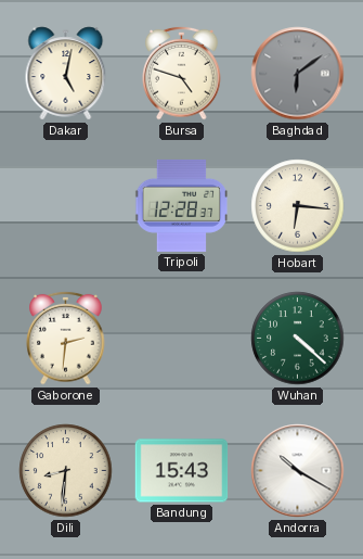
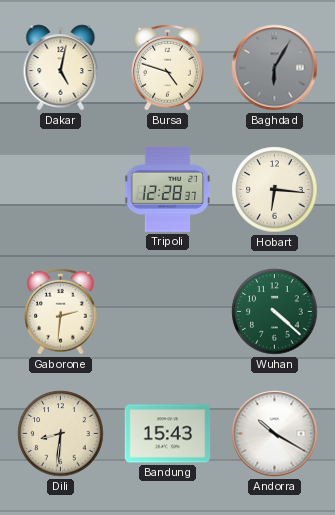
Baghdad: 6:09 -> 6:05
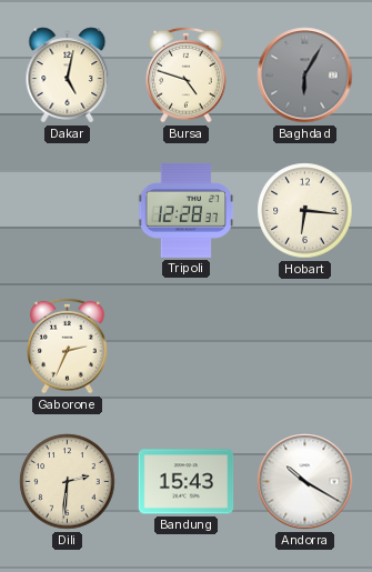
Gaborone: 2:31 -> 2:34
Wuhan: 4:22 -> none
Dili: 8:31 -> 2:31
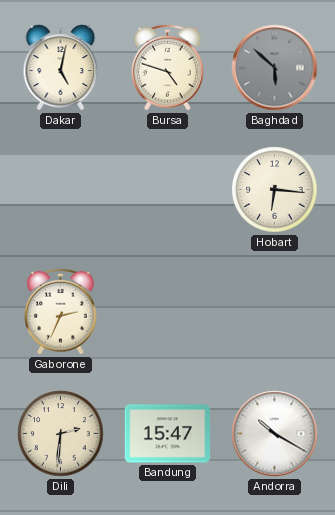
Baghdad: 6:05 -> 5:52
Tripoli: 12:28 -> none
Bandung: 15:43 -> 15:47
